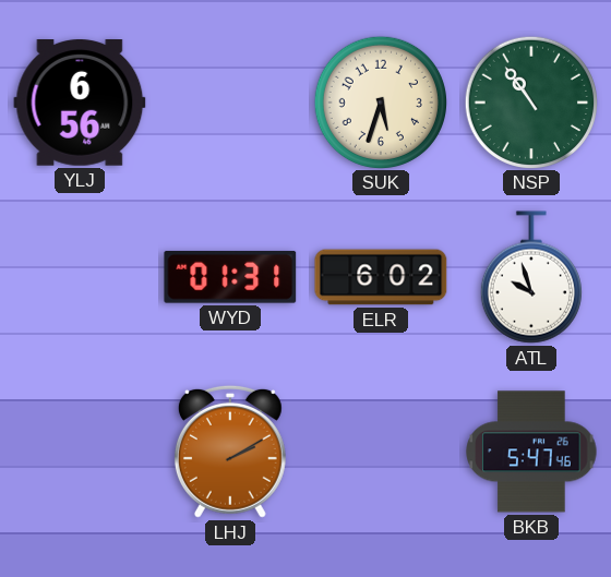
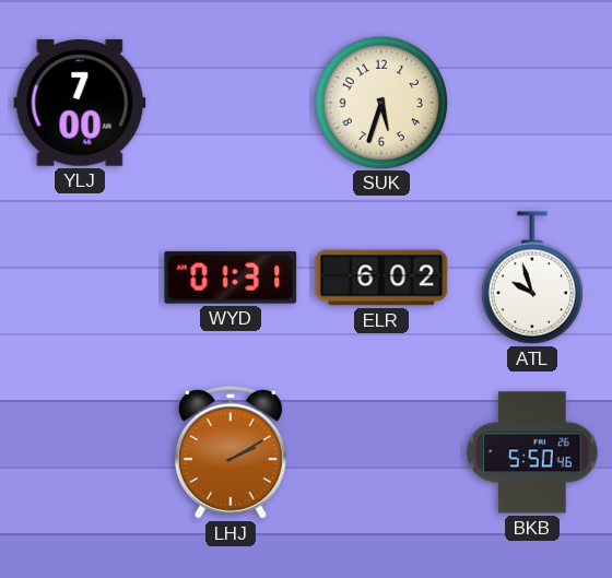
YLJ: 6:56 -> 7:00
NSP: 10:54 -> none
BKB: 5:47 -> 5:50
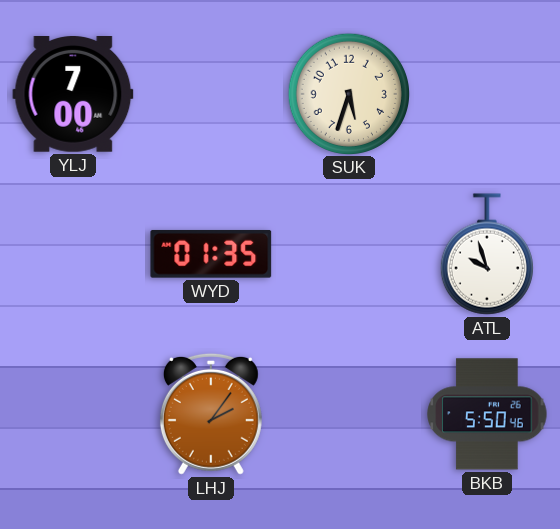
WYD: 01:31 -> 01:35
ELR: 6:02 -> none
LHJ: 2:10 -> 2:06
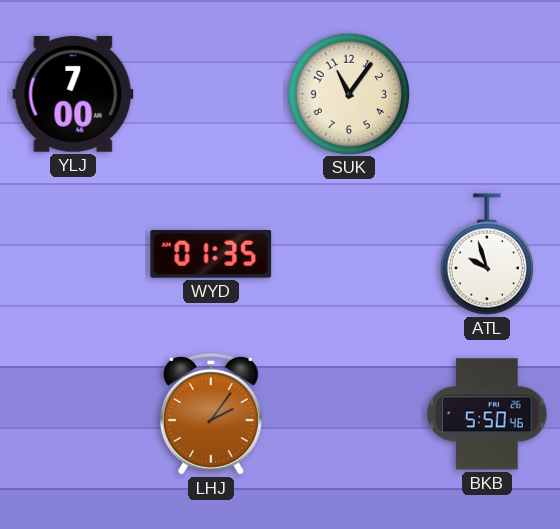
SUK: 5:33 -> 11:06
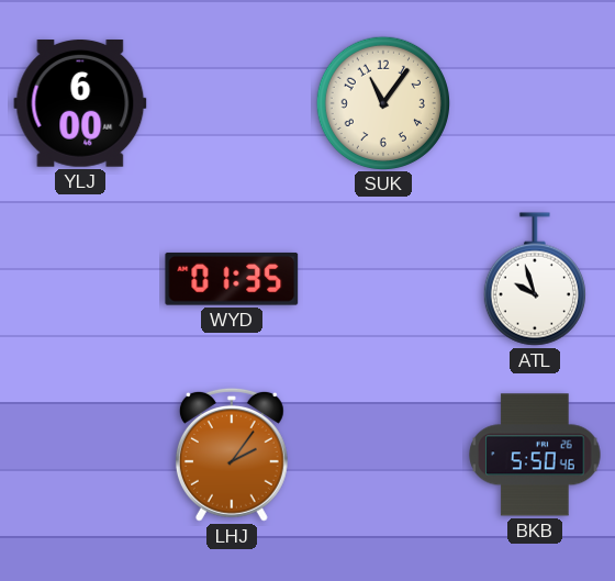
YLJ: 7:00 -> 6:00
